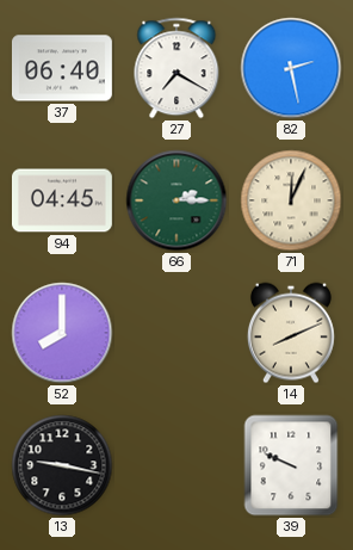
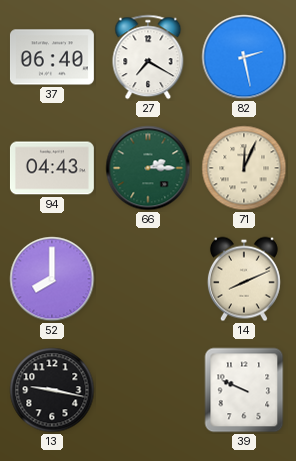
94: 04:45 -> 04:43
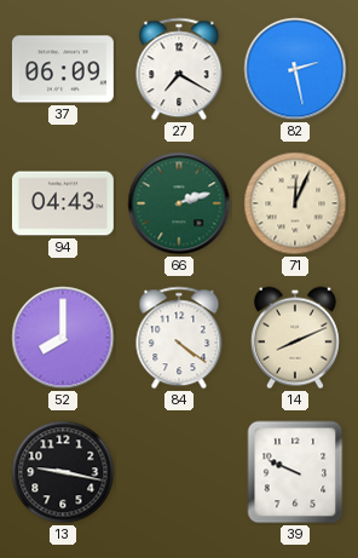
37: 06:40 -> 06:09
66: 2:15 -> 2:12
84: none -> 4:21
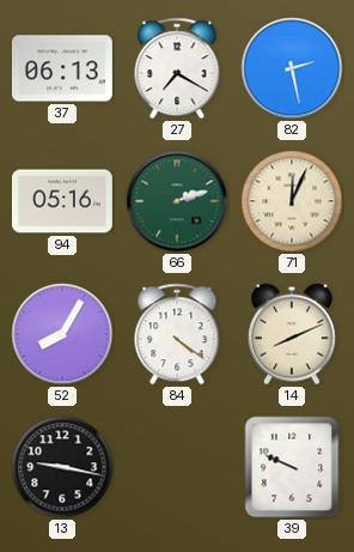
37: 06:09 -> 06:13
94: 04:43 -> 05:16
52: 8:00 -> 8:05
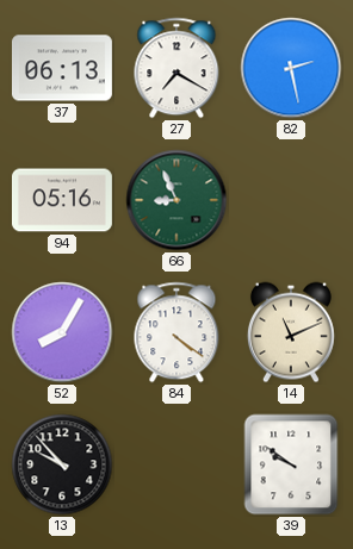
66: 2:12 -> 8:56
71: 12:04 -> none
14: 8:11 -> 11:11
13: 9:17 -> 9:53
39: 9:49 -> 9:51
